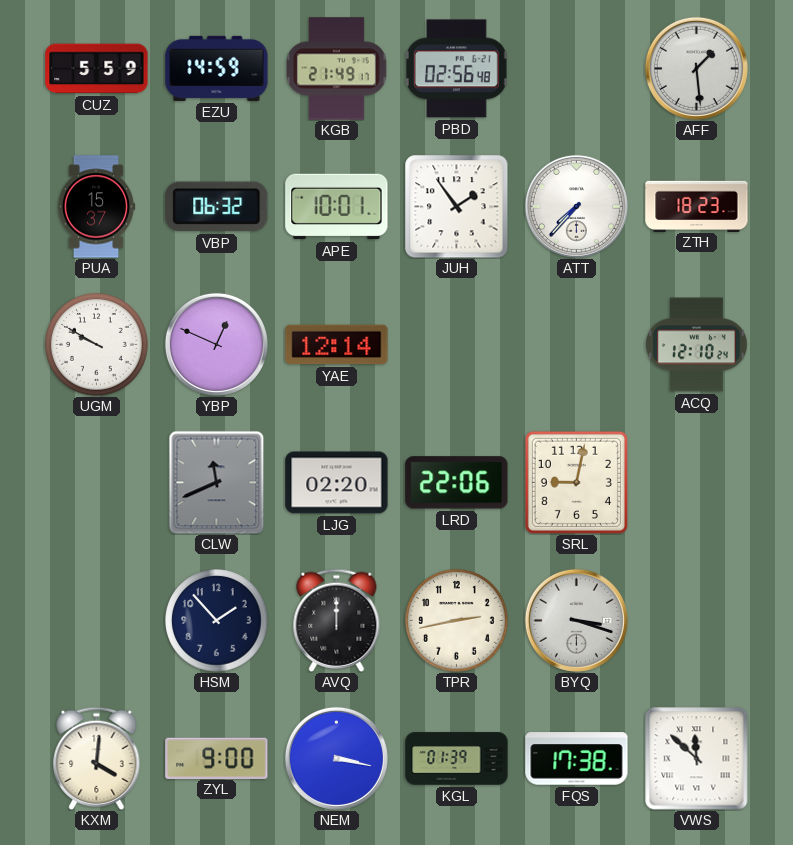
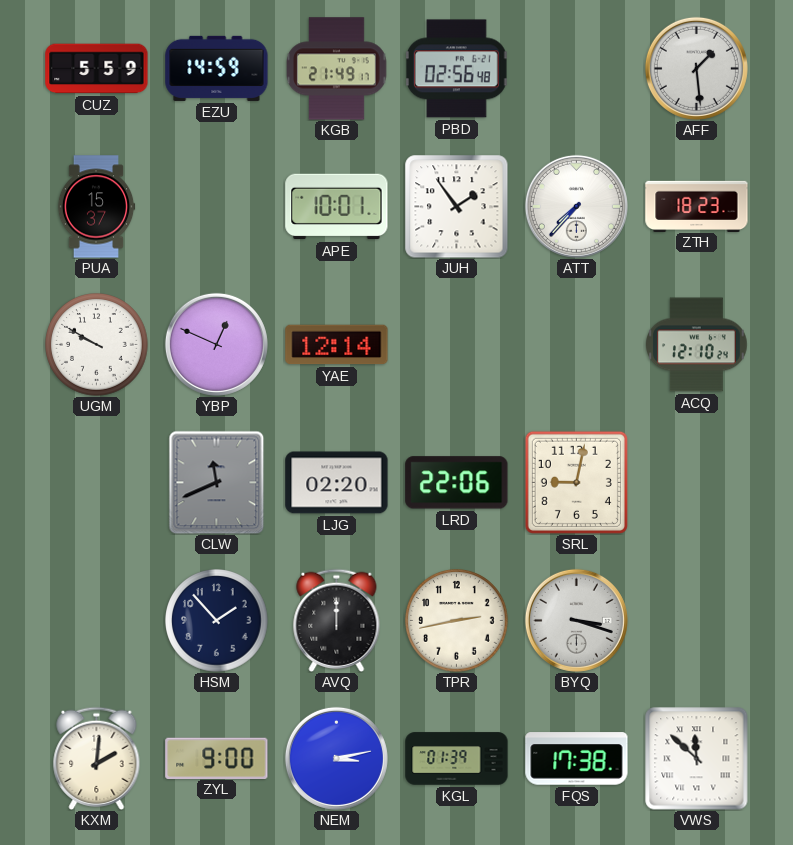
VBP: 06:32 -> none
KXM: 4:01 -> 2:01
NEM: 3:17 -> 3:13
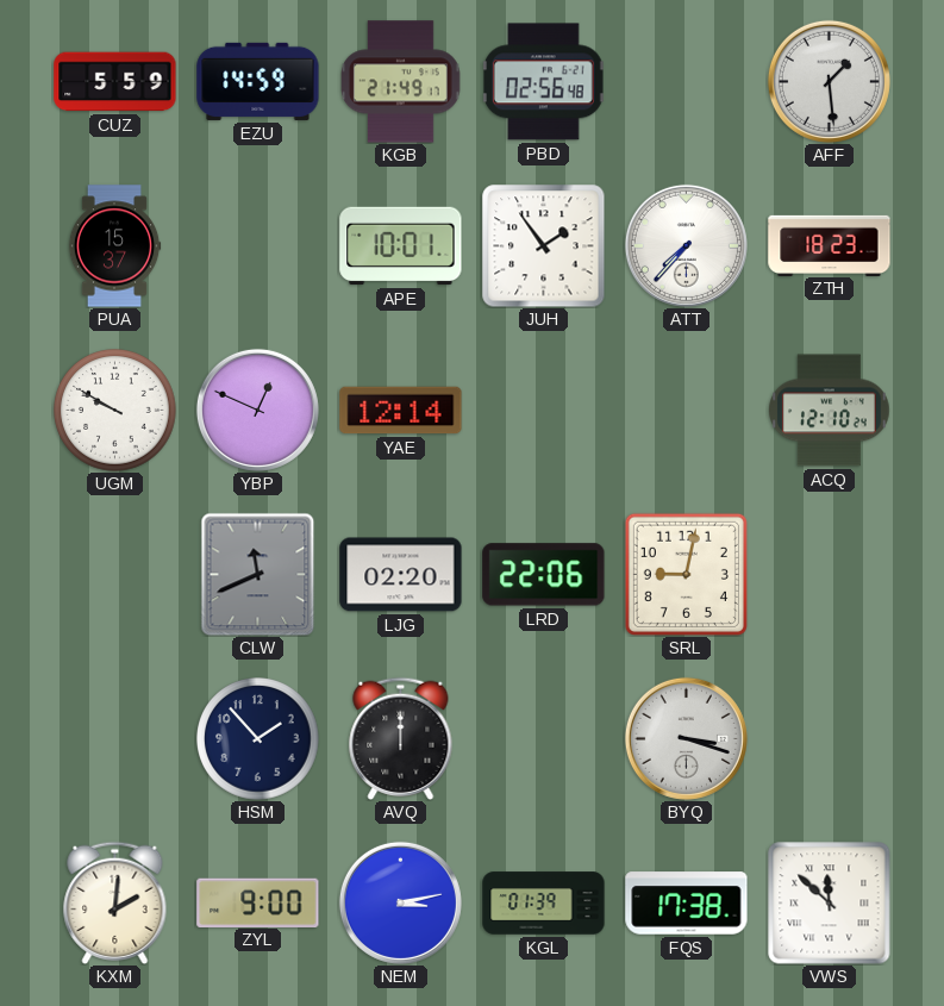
TPR: 2:43 -> none
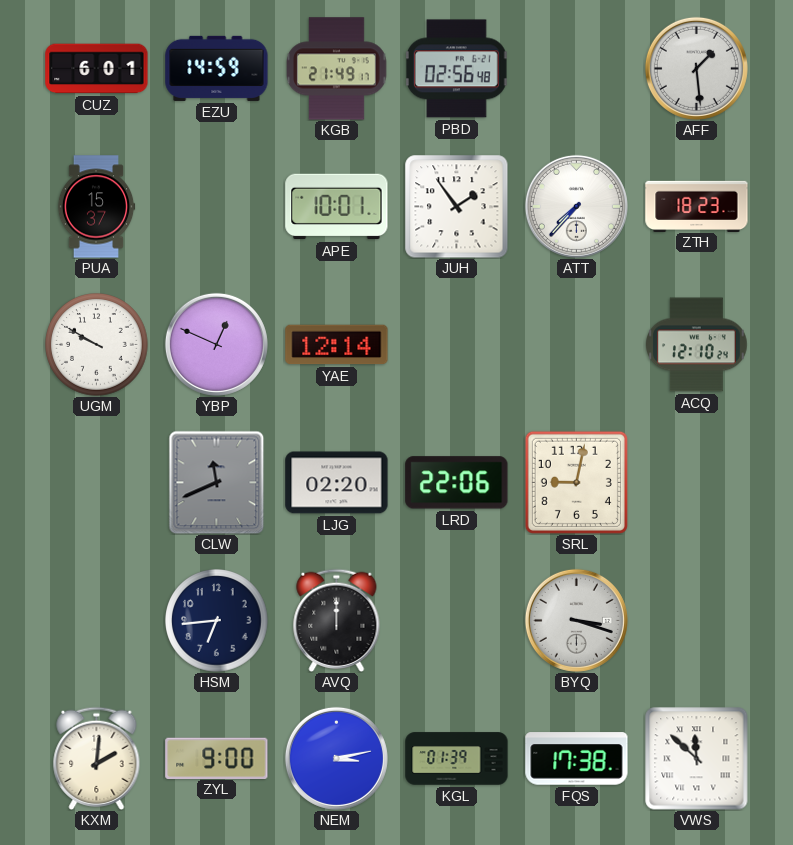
CUZ: 5:59 -> 6:01
HSM: 1:53 -> 6:44
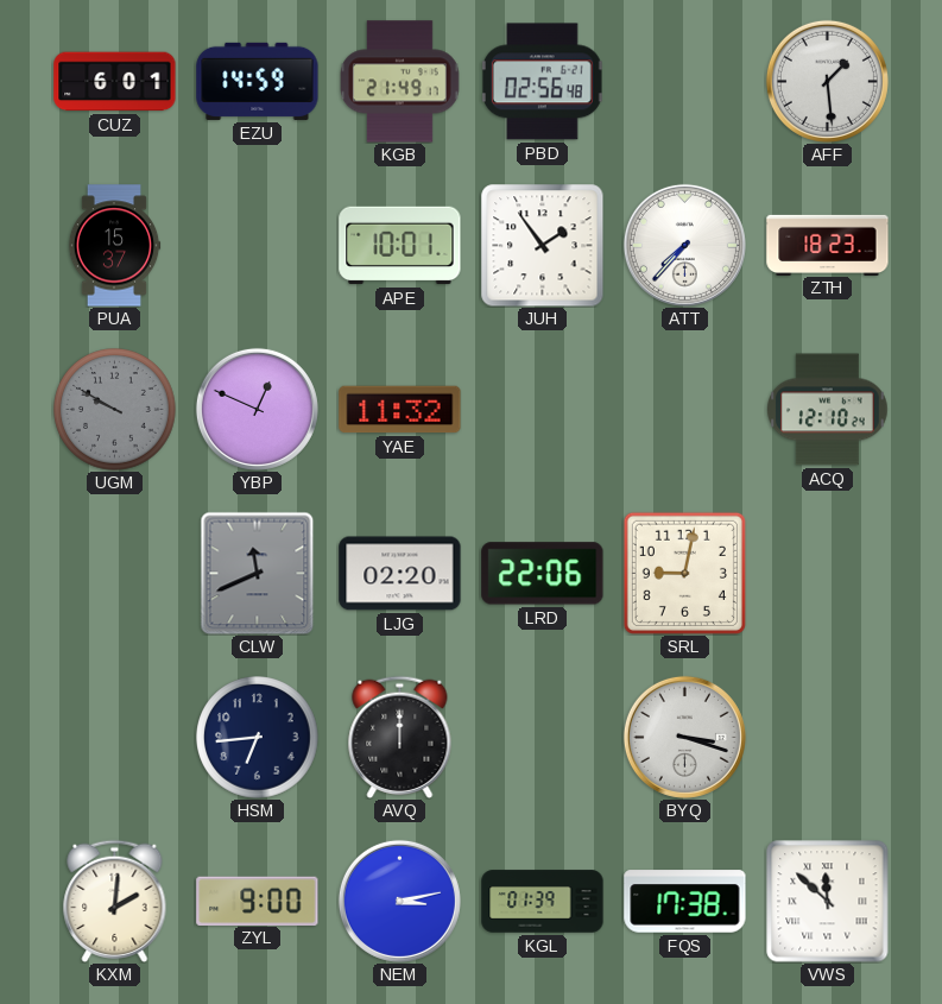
UGM dial: white -> grey
YAE: 12:14 -> 11:32
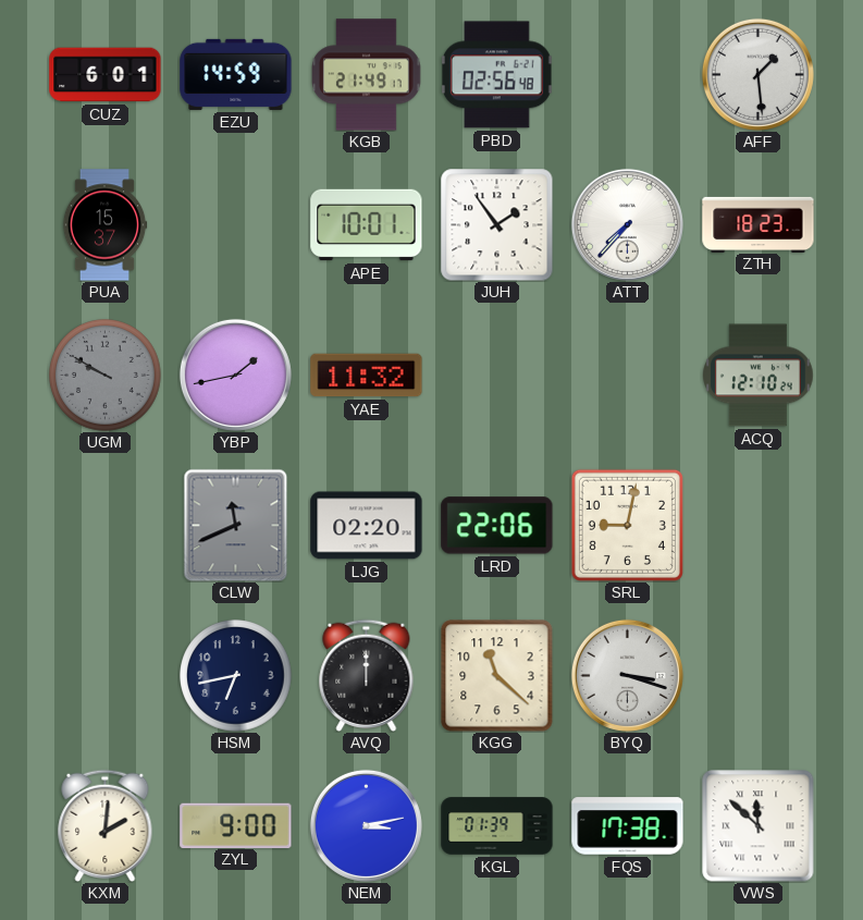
YBP: 12:49 -> 1:43
HSM: 6:44 -> 6:43
KGG: none -> 11:22
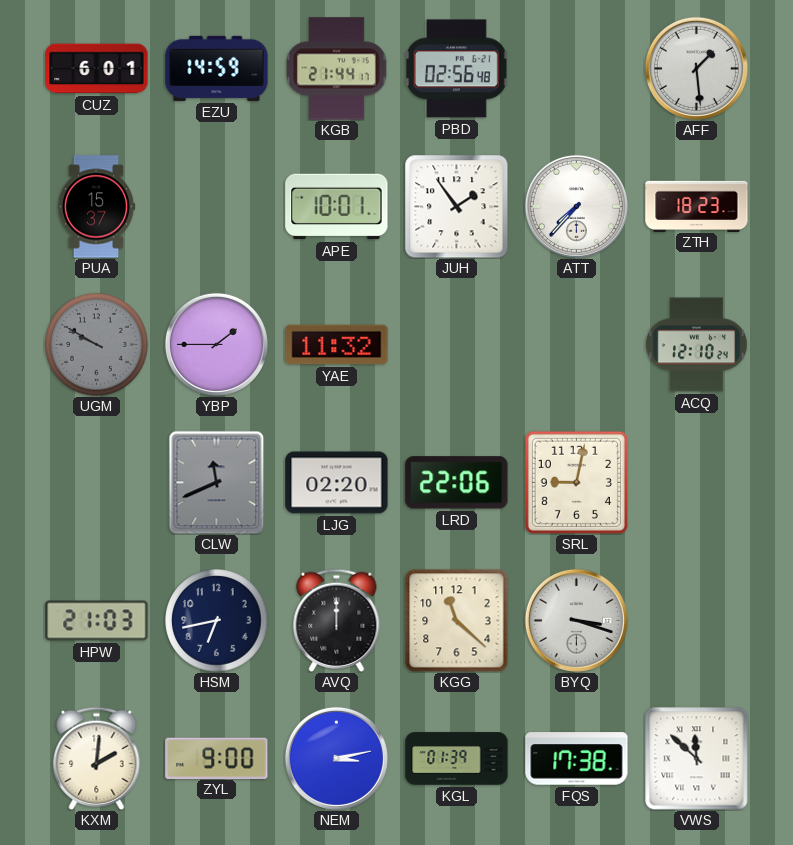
KGB: 21:49 -> 21:44
YBP: 1:43 -> 1:45
HPW: none -> 21:03
